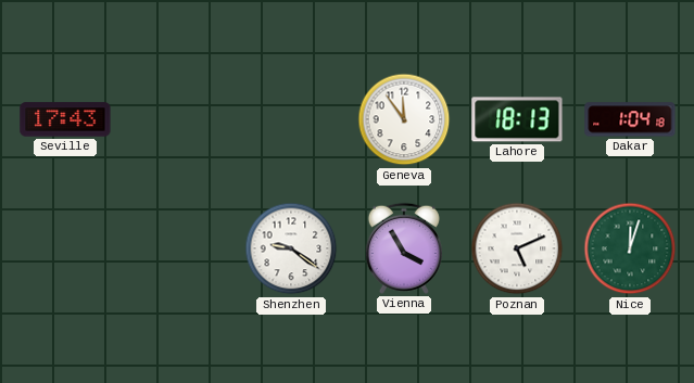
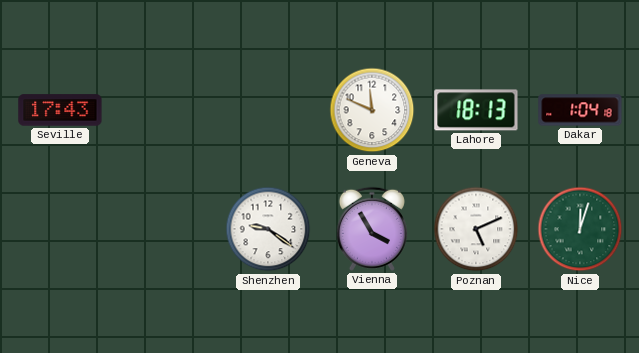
Geneva: 11:54 -> 11:49
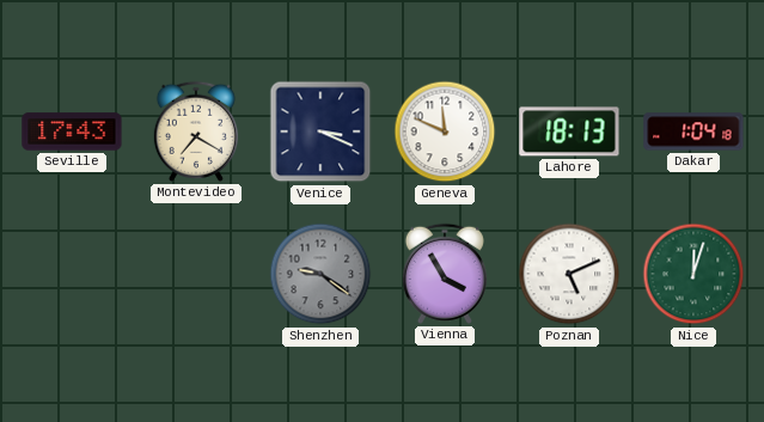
Montevideo: none -> 7:20
Venice: none -> 3:19
Shenzhen dial: white -> grey
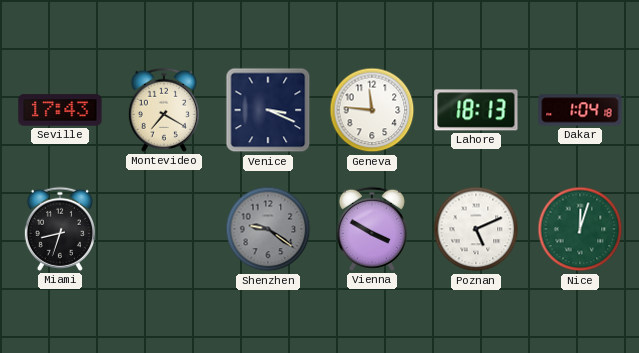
Geneva: 11:49 -> 11:46
Miami: none -> 8:33
Vienna: 3:55 -> 3:50
